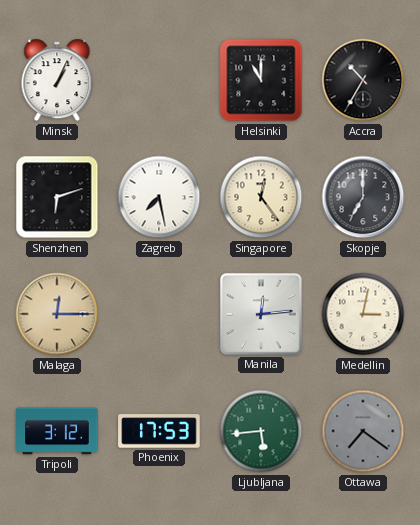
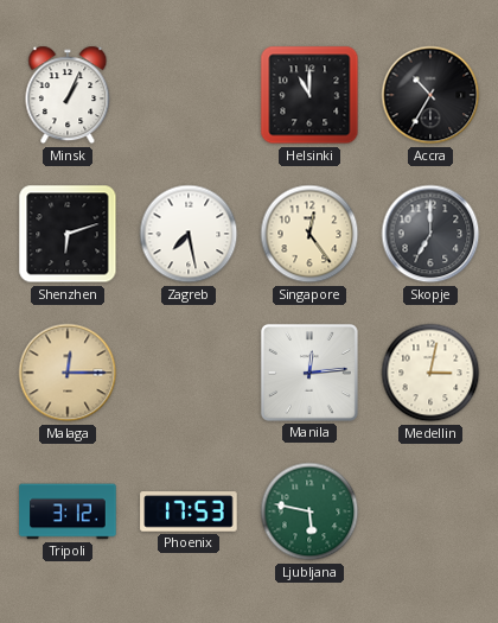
Ljubljana: 5:44 -> 5:47
Ottawa: 7:21 -> none
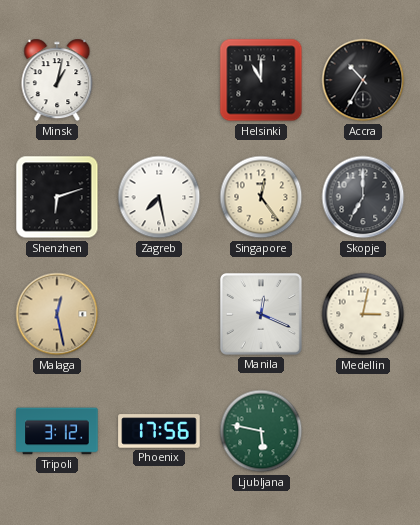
Minsk: 1:04 -> 1:02
Malaga: 12:15 -> 12:28
Manila: 12:14 -> 12:19
Phoenix: 17:53 -> 17:56
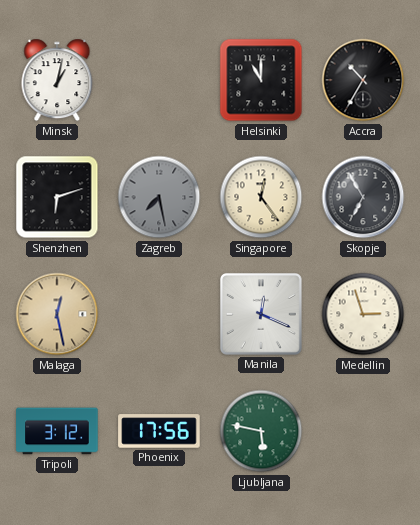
Zagreb dial: white -> grey
Skopje: 7:00 -> 6:55
Medellin: 3:02 -> 2:57
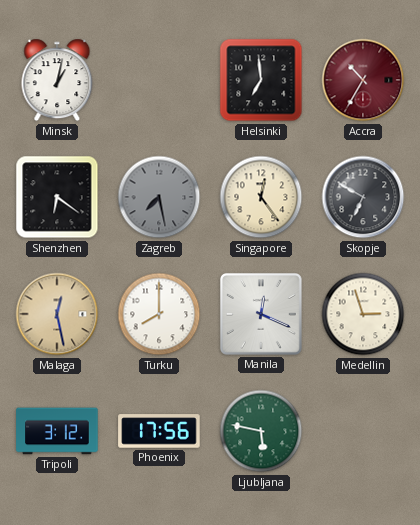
Helsinki: 11:00 -> 6:59
Accra dial: black -> burgundy
Shenzhen: 6:12 -> 6:21
Skopje: 6:55 -> 6:50
Turku: none -> 8:00
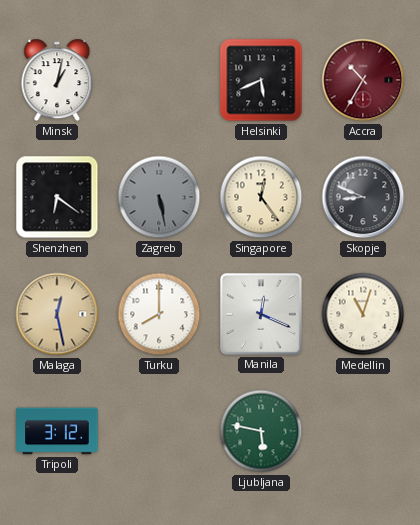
Helsinki: 6:59 -> 5:41
Zagreb: 7:28 -> 5:28
Skopje: 6:50 -> 8:49
Medellin: 2:57 -> 11:03
Phoenix: 17:56 -> none
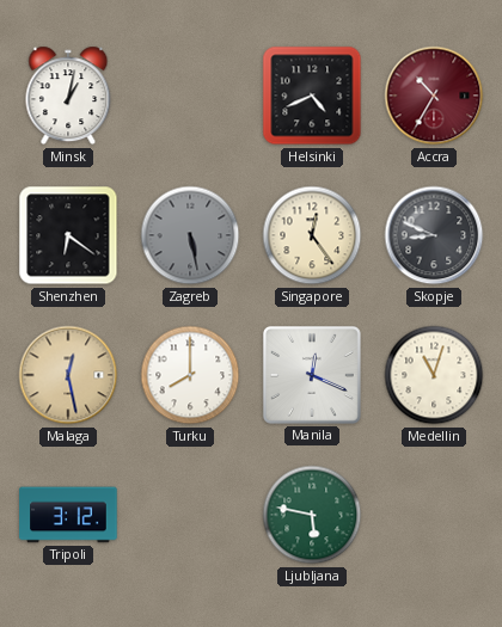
Helsinki: 5:41 -> 4:41
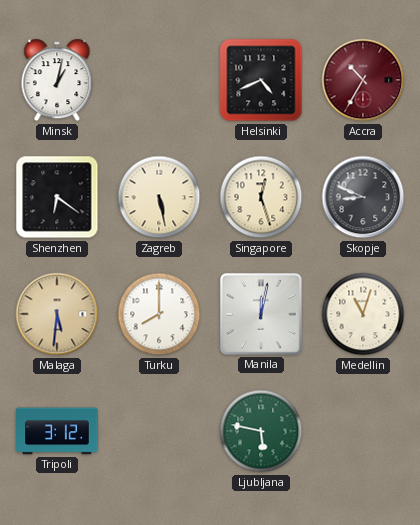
Zagreb dial: grey -> cream
Singapore: 12:24 -> 12:27
Malaga: 12:28 -> 5:31
Manila: 12:19 -> 12:02
